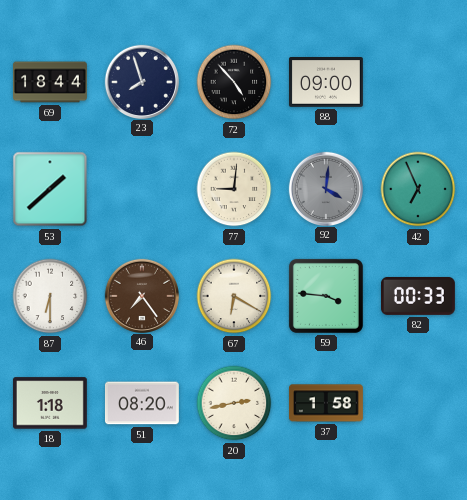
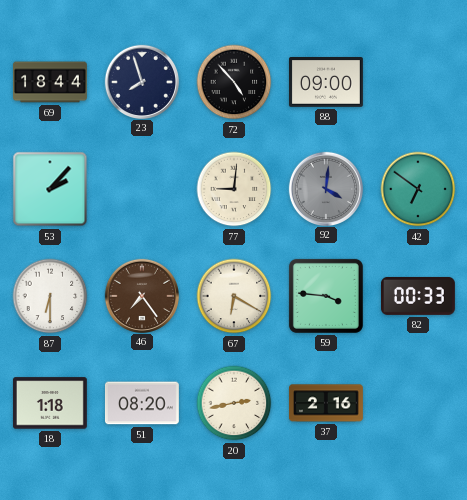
53: 1:38 -> 2:07
42: 6:56 -> 6:51
37: 1:58 -> 2:16
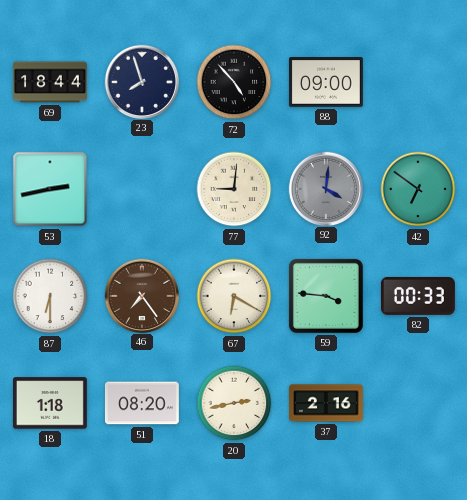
53: 2:07 -> 2:43
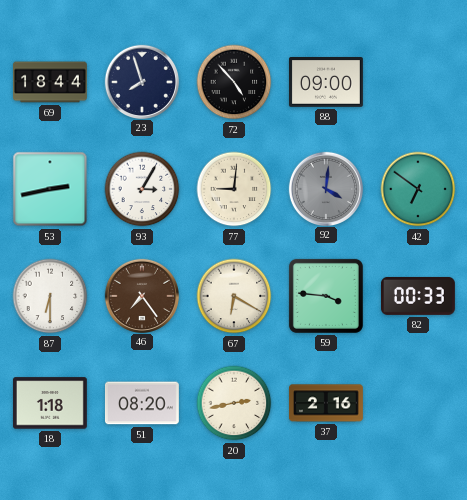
93: none -> 3:05
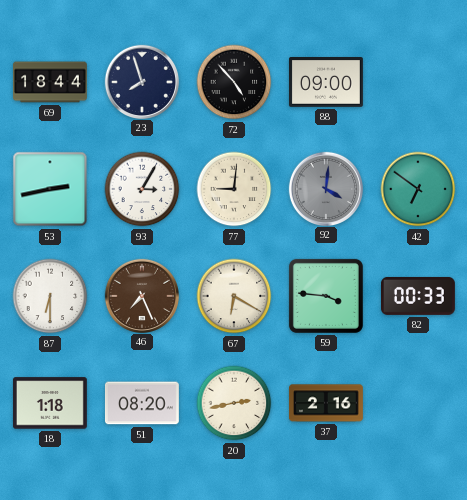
46: 7:24 -> 7:26
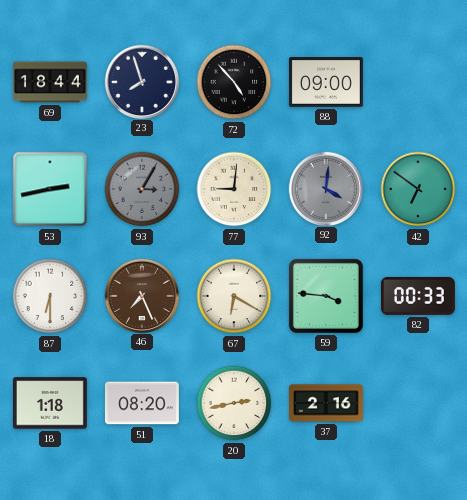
93 dial: white -> grey
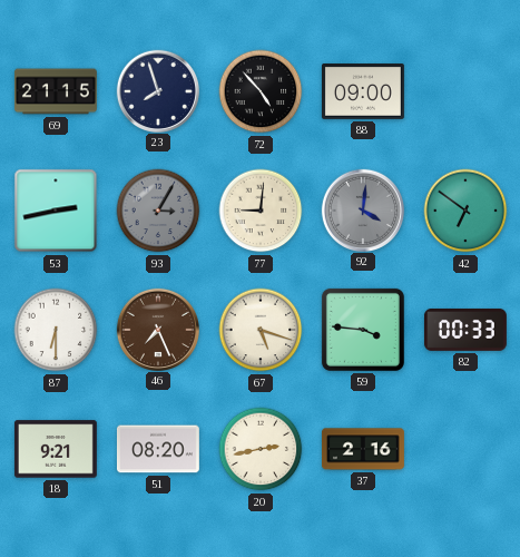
69: 18:44 -> 21:15
67: 6:20 -> 5:18
18: 1:18 -> 9:21
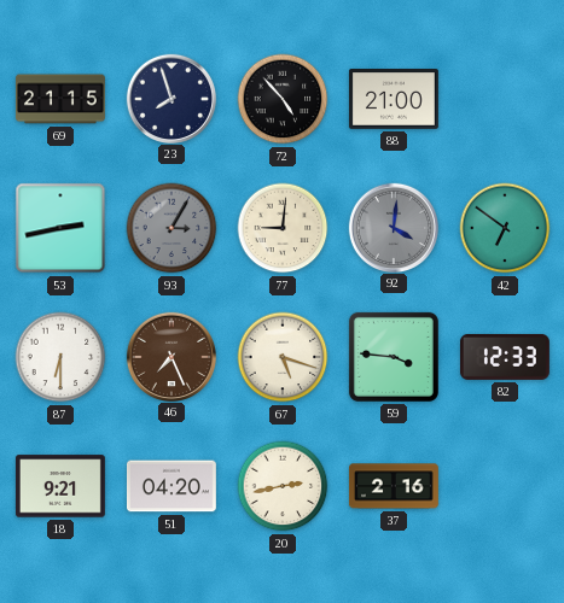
88: 09:00 -> 21:00
82: 00:33 -> 12:33
51: 08:20 -> 04:20
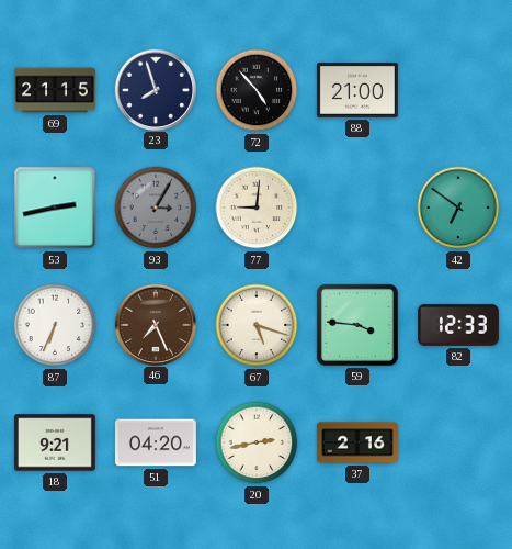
92: 4:01 -> none
87: 6:30 -> 6:34
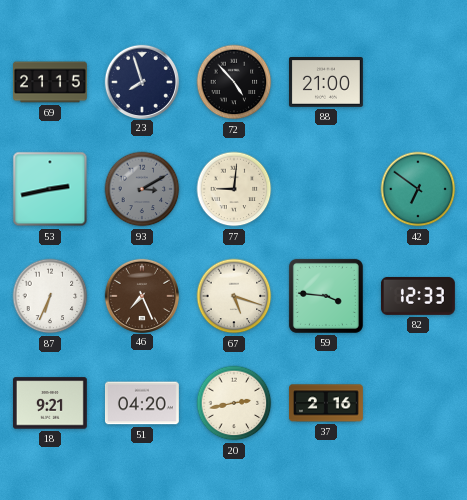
93: 3:05 -> 3:10
